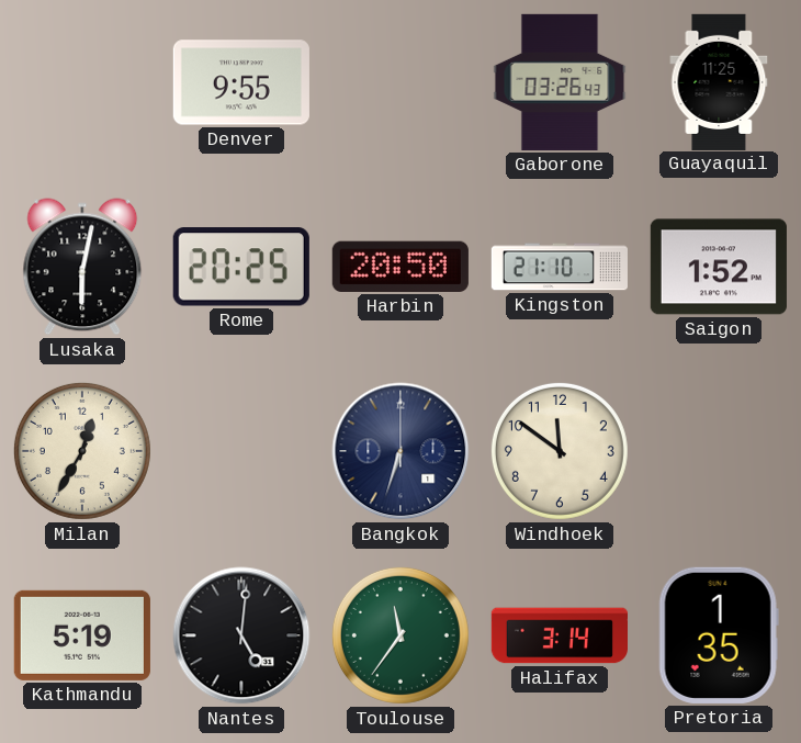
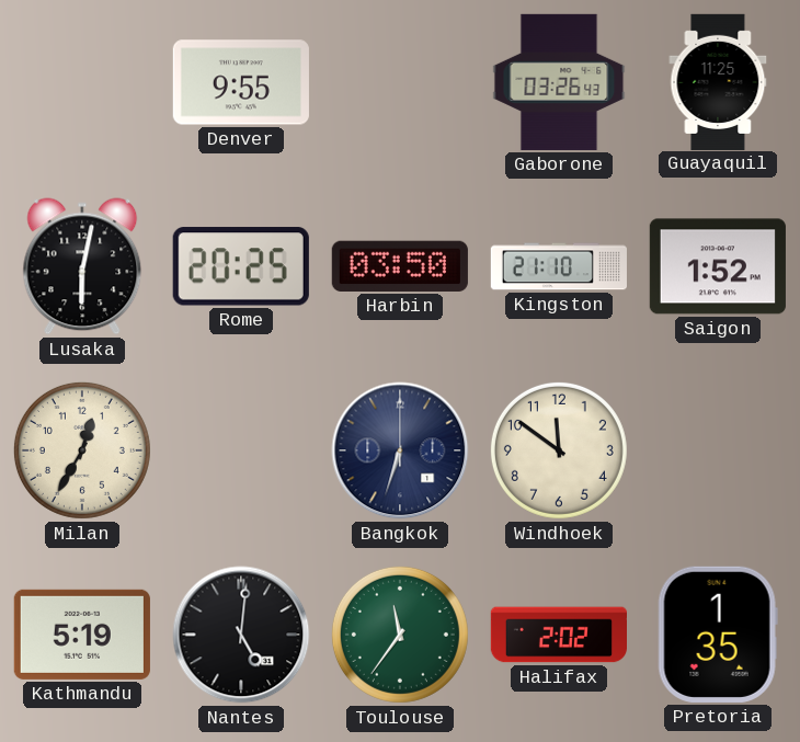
Harbin: 20:50 -> 03:50
Halifax: 3:14 -> 2:02
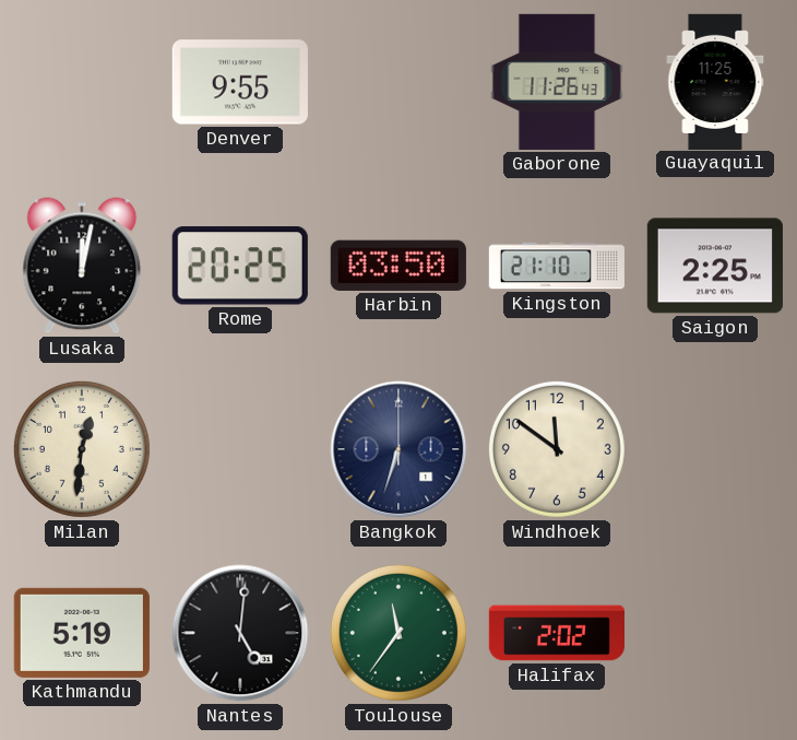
Gaborone: 03:26 -> 11:26
Lusaka: 6:02 -> 12:02
Saigon: 1:52 -> 2:25
Milan: 12:35 -> 12:31
Pretoria: 1:35 -> none
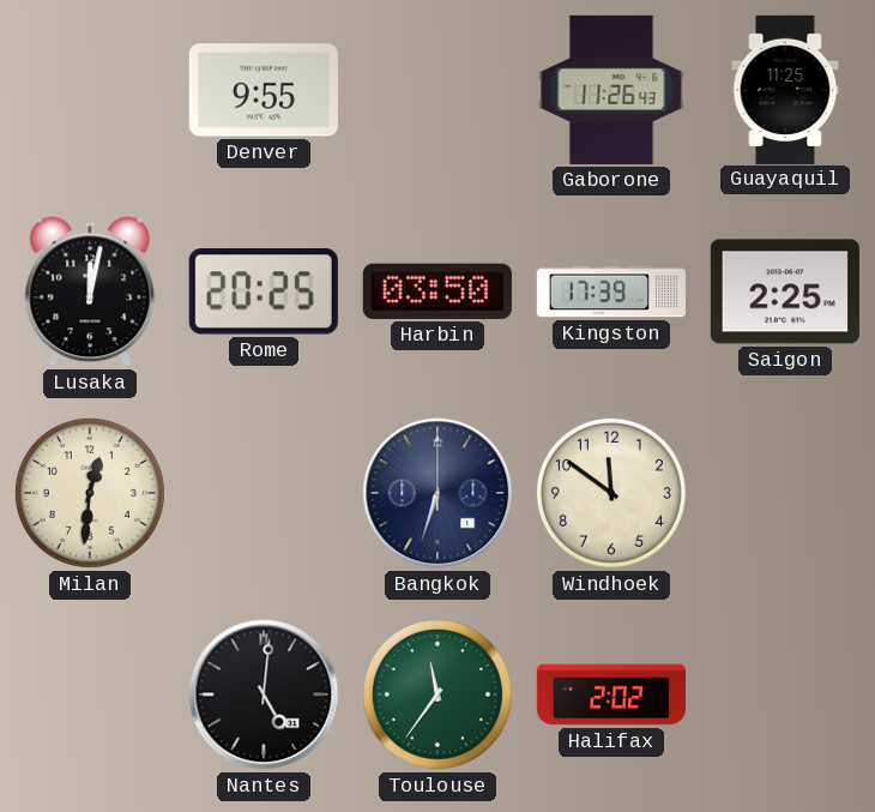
Kingston: 21:10 -> 17:39
Kathmandu: 5:19 -> none
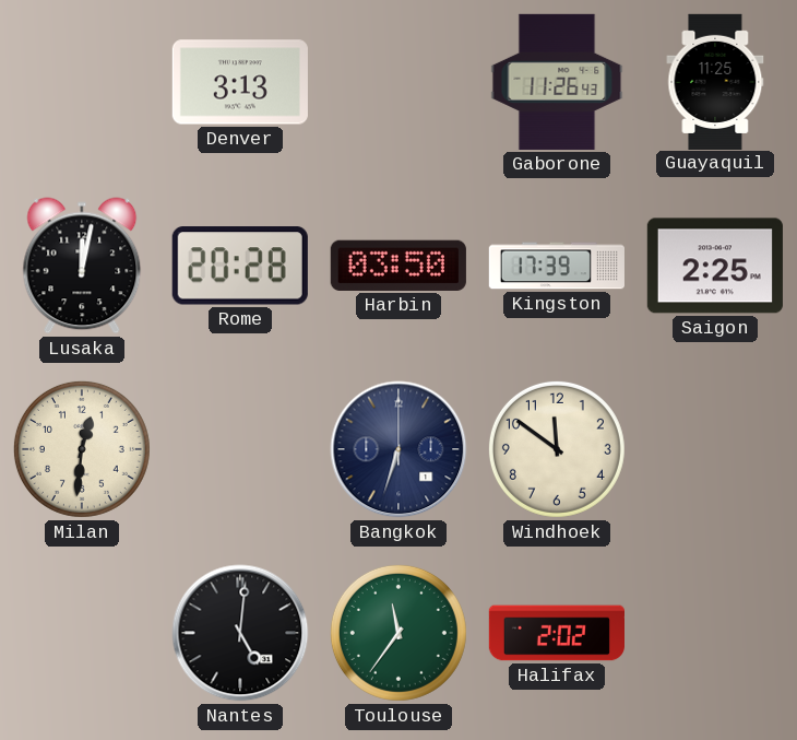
Denver: 9:55 -> 3:13
Rome: 20:25 -> 20:28
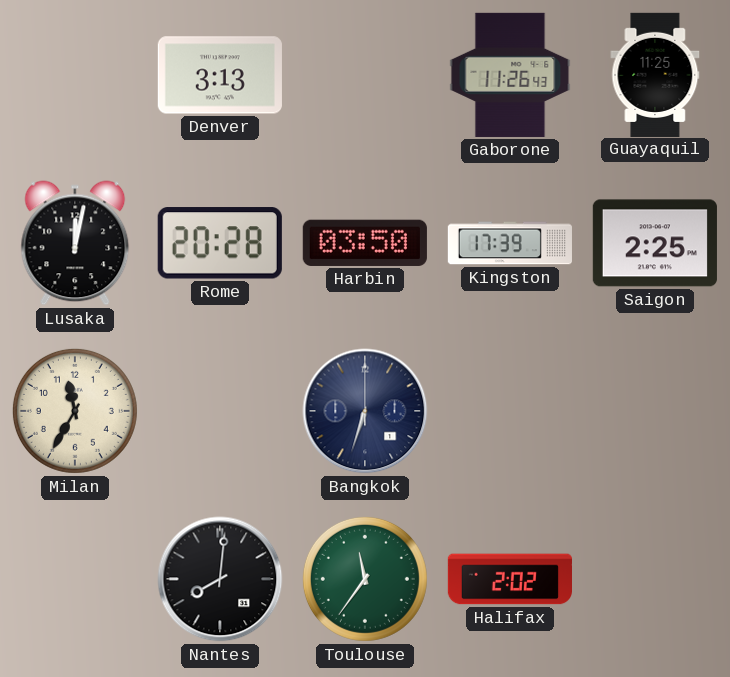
Milan: 12:31 -> 11:35
Windhoek: 11:51 -> none
Nantes: 5:01 -> 8:01
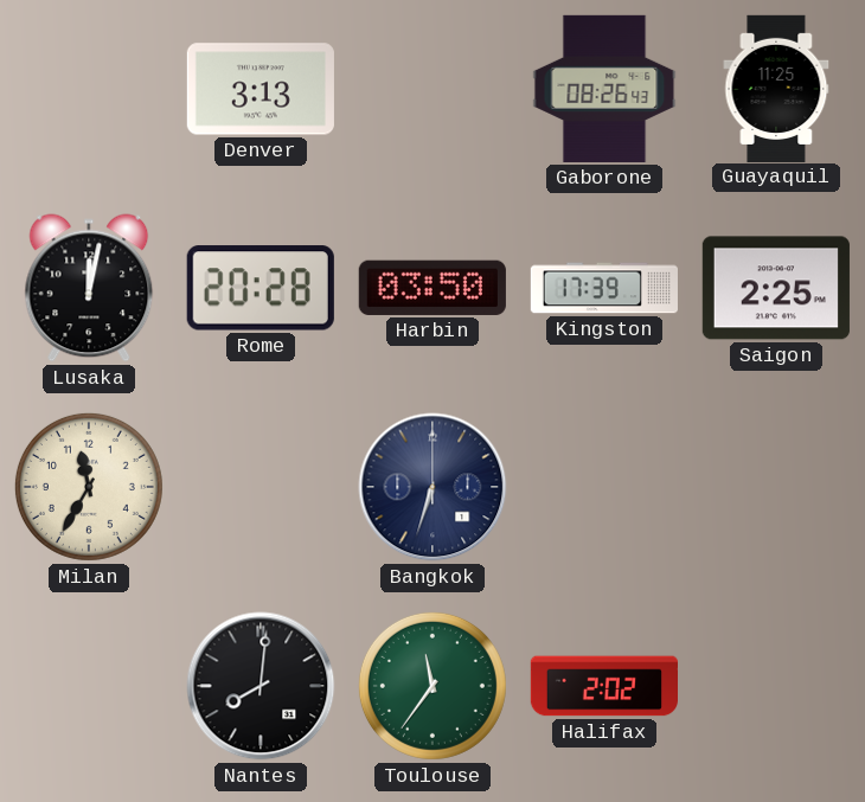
Gaborone: 11:26 -> 08:26
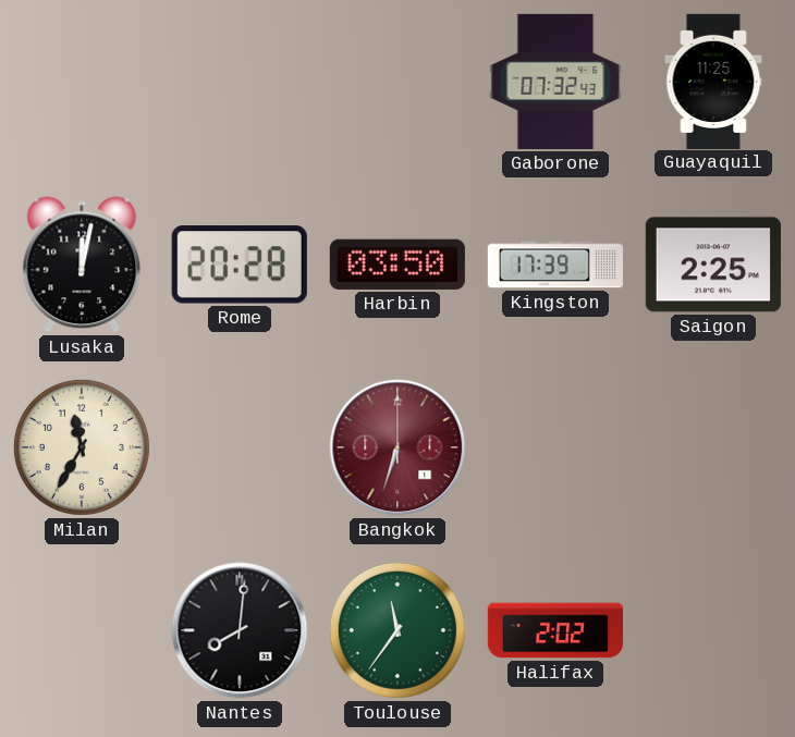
Denver: 3:13 -> none
Gaborone: 08:26 -> 07:32
Bangkok dial: navy -> burgundy
